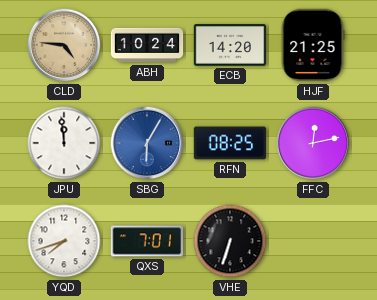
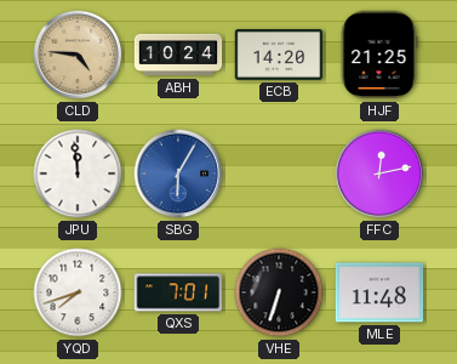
RFN: 08:25 -> none
MLE: none -> 11:48
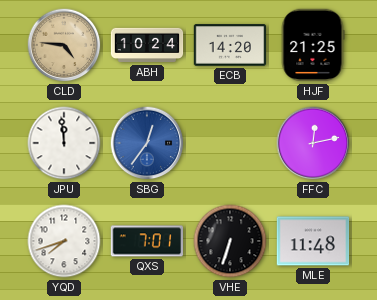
SBG: 6:05 -> 12:36
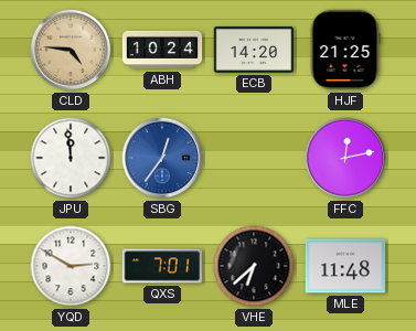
YQD: 7:42 -> 2:50
VHE: 6:33 -> 6:38
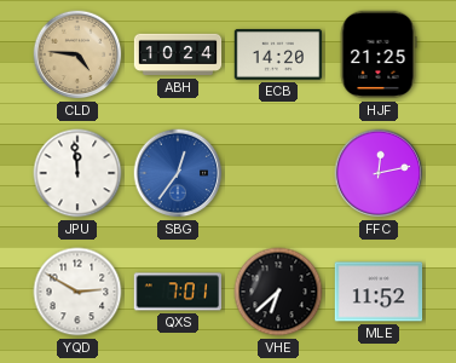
MLE: 11:48 -> 11:52
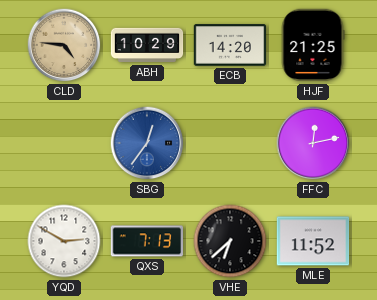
ABH: 10:24 -> 10:29
JPU: 11:59 -> none
QXS: 7:01 -> 7:13
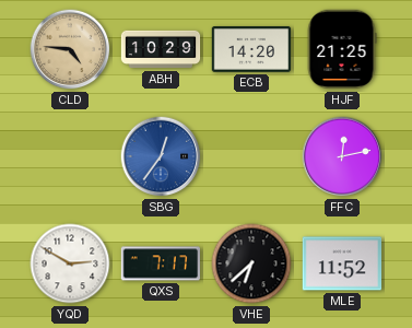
QXS: 7:13 -> 7:17
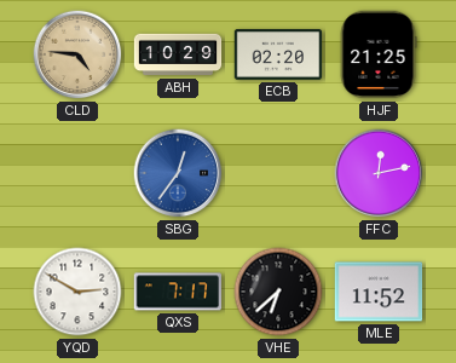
ECB: 14:20 -> 02:20
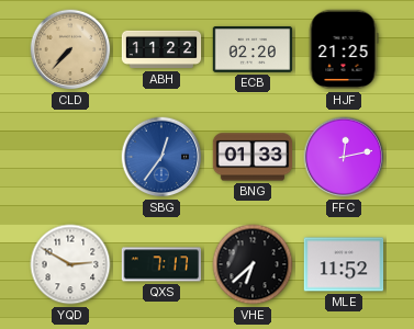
CLD: 4:46 -> 7:37
ABH: 10:29 -> 11:22
BNG: none -> 01:33
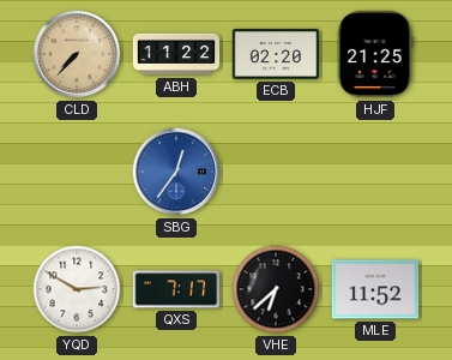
BNG: 01:33 -> none
FFC: 12:13 -> none
